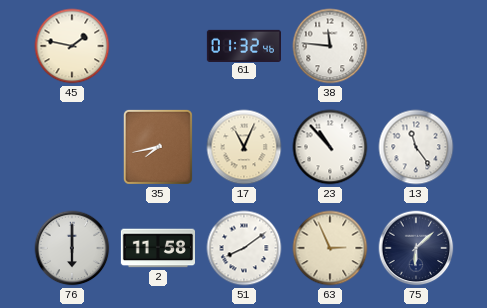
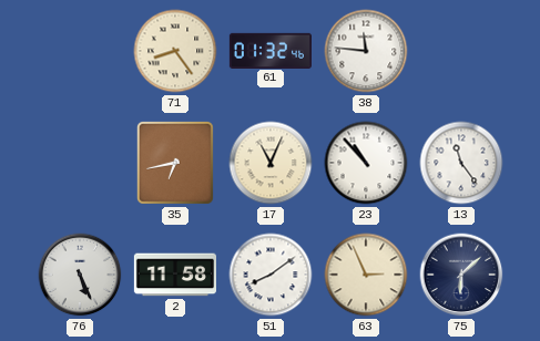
45: 1:47 -> none
71: none -> 8:24
35: 7:43 -> 6:43
76: 6:00 -> 5:26
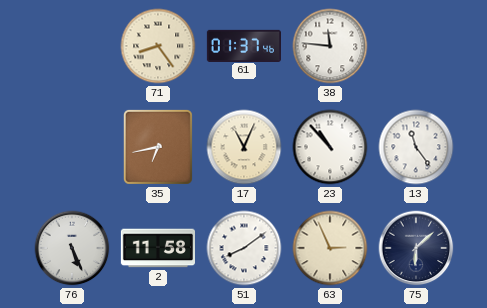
61: 01:32 -> 01:37
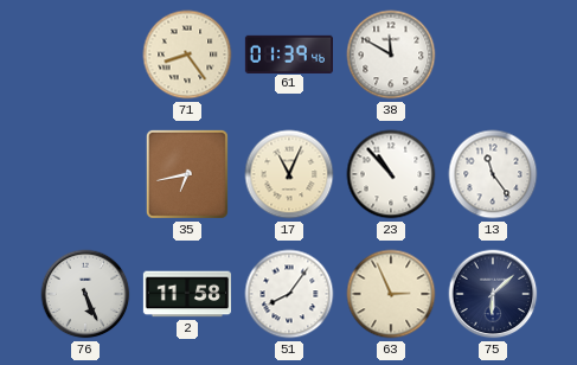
61: 01:37 -> 01:39
38: 11:46 -> 11:50
51: 8:09 -> 8:06
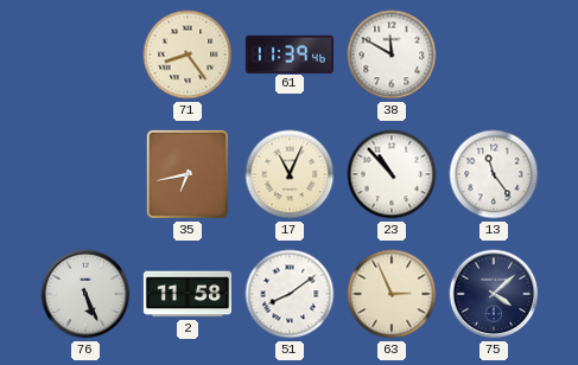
61: 01:39 -> 11:39
51: 8:06 -> 8:09
75: 6:08 -> 4:08
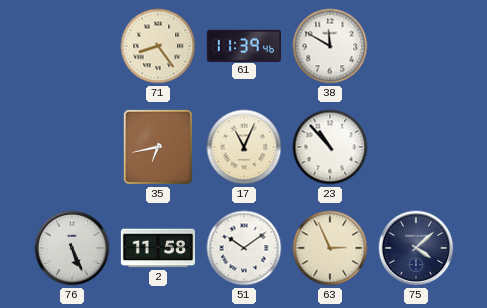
13: 11:24 -> none
51: 8:09 -> 10:09
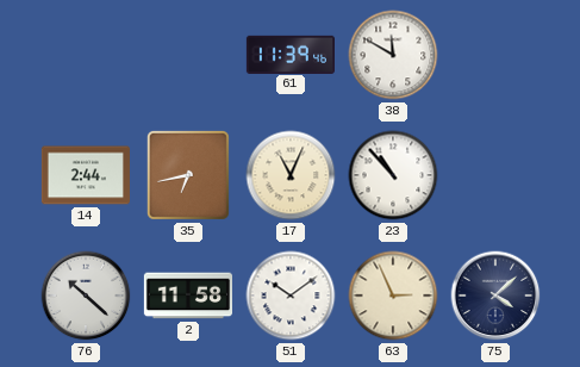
71: 8:24 -> none
14: none -> 2:44
76: 5:26 -> 10:22
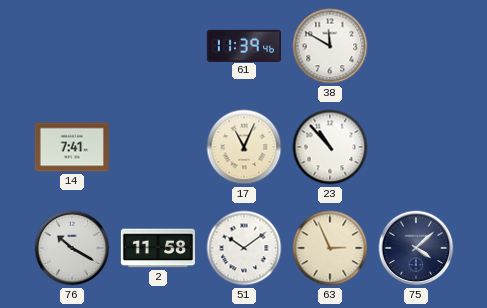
14: 2:44 -> 7:41
35: 6:43 -> none
76: 10:22 -> 10:20
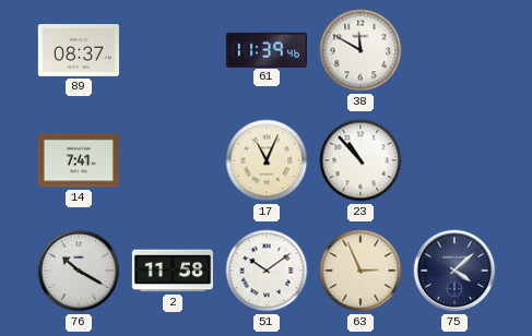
89: none -> 08:37
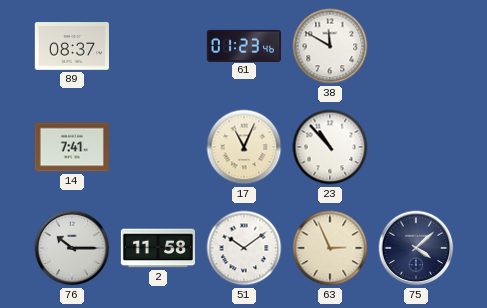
61: 11:39 -> 01:23
76: 10:20 -> 10:15
